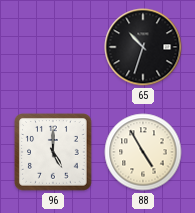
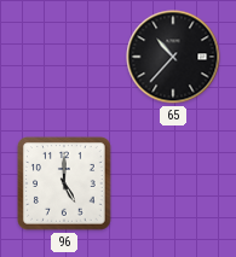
65: 10:33 -> 10:37
88: 4:55 -> none
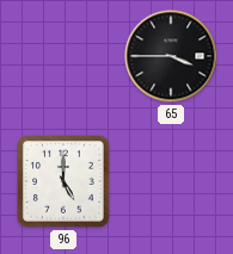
65: 10:37 -> 3:45
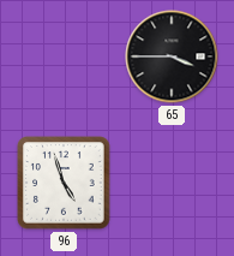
96: 5:00 -> 4:57
